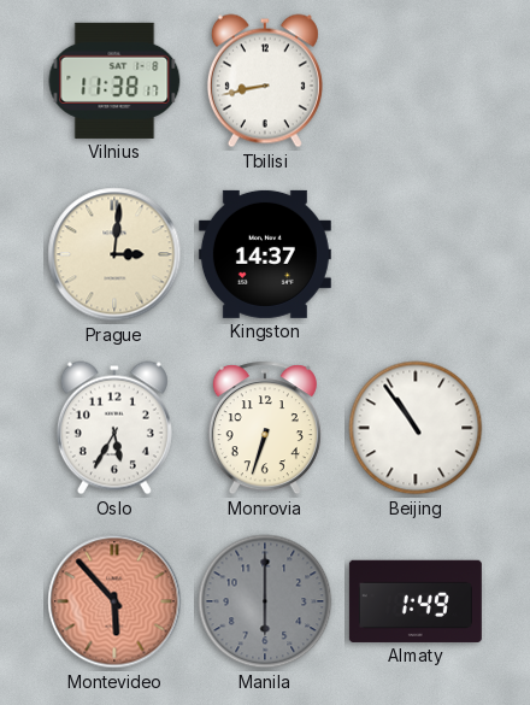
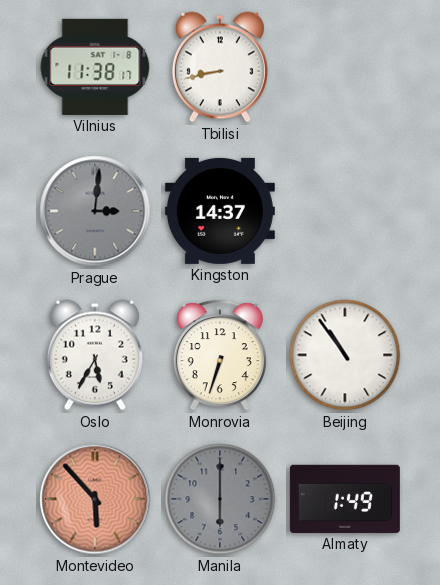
Prague dial: cream -> grey
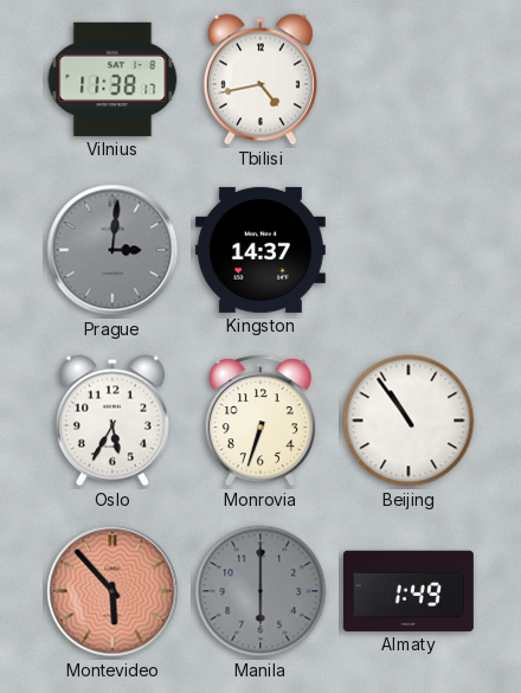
Tbilisi: 8:43 -> 4:43
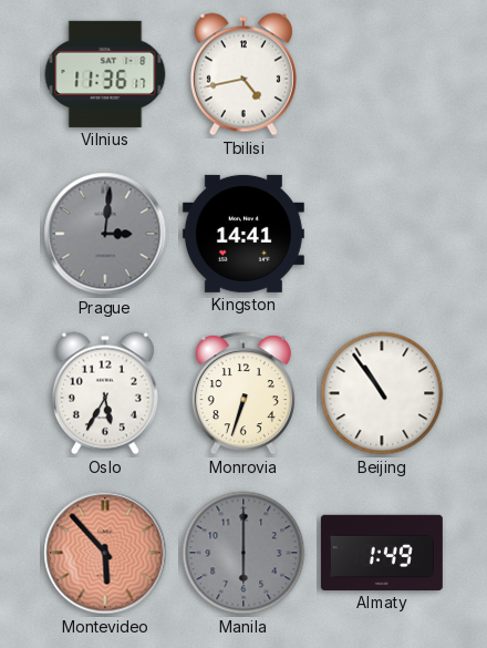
Vilnius: 11:38 -> 11:36
Kingston: 14:37 -> 14:41
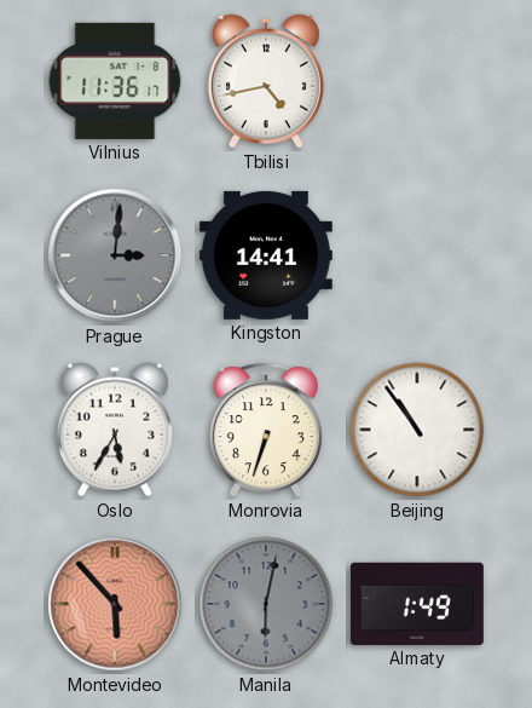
Manila: 6:00 -> 6:02
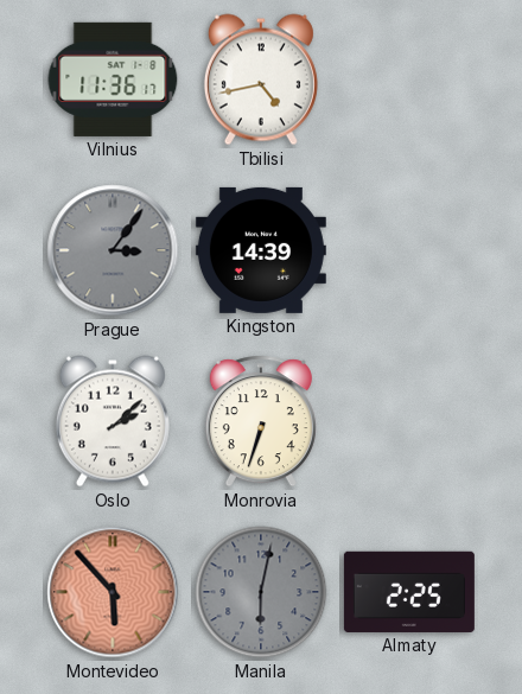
Prague: 3:01 -> 3:06
Kingston: 14:41 -> 14:39
Oslo: 5:35 -> 2:08
Beijing: 10:54 -> none
Almaty: 1:49 -> 2:25
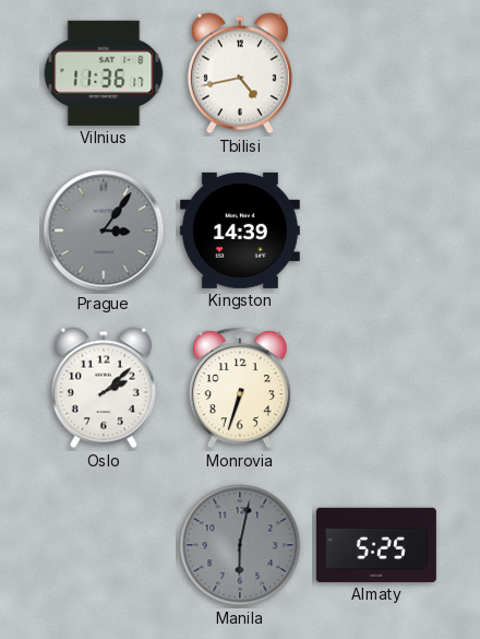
Montevideo: 5:53 -> none
Almaty: 2:25 -> 5:25
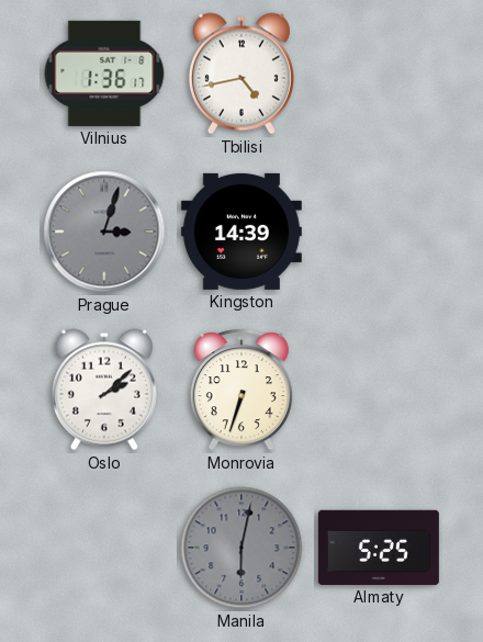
Vilnius: 11:36 -> 1:36
Prague: 3:06 -> 3:03
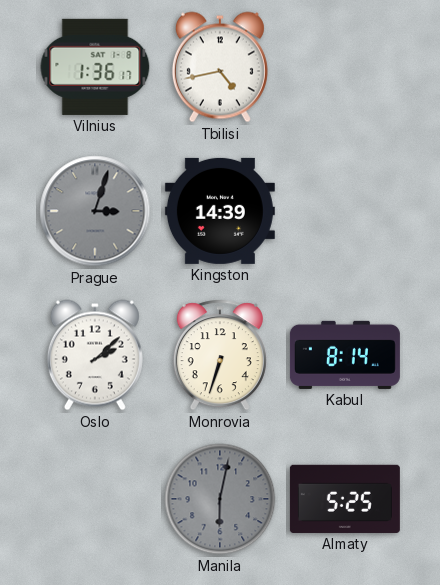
Kabul: none -> 8:14
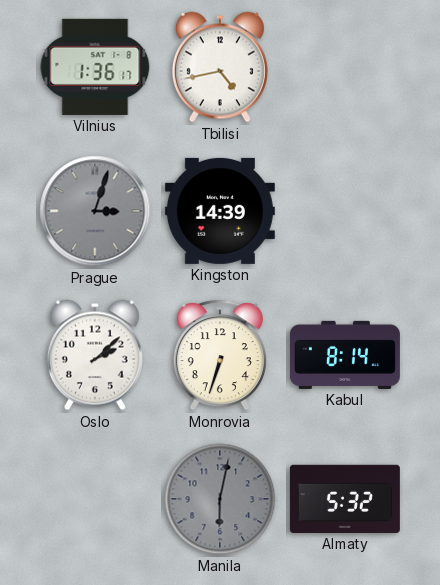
Almaty: 5:25 -> 5:32
